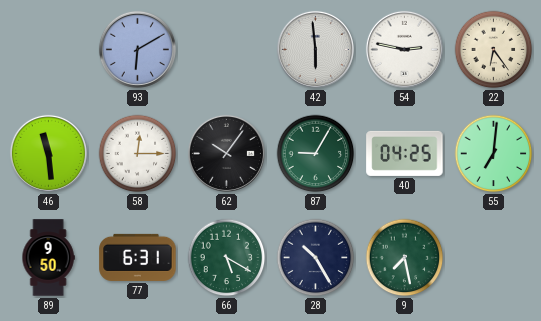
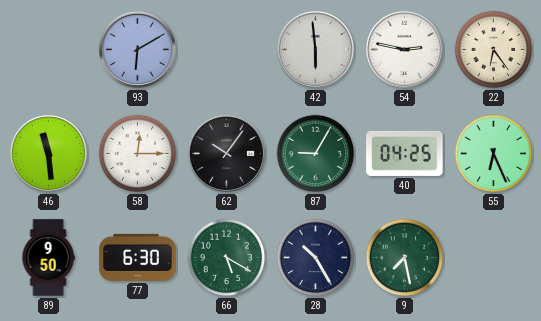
55: 7:01 -> 6:26
77: 6:31 -> 6:30
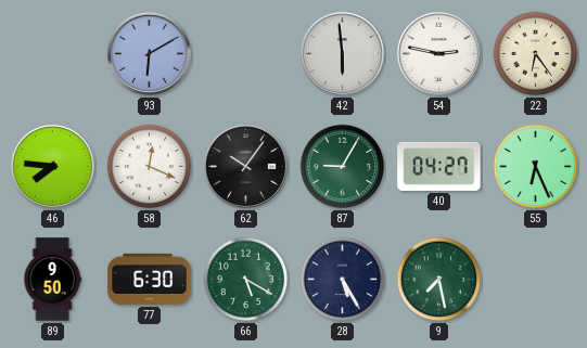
46: 11:29 -> 7:46
58: 12:15 -> 12:19
40: 04:25 -> 04:27
28: 10:25 -> 5:25
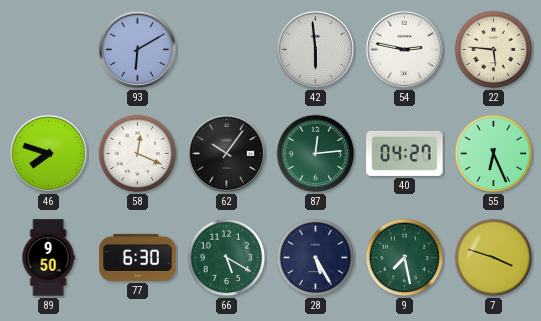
22: 6:24 -> 5:46
46: 7:46 -> 7:48
87: 9:05 -> 12:14
7: none -> 3:48
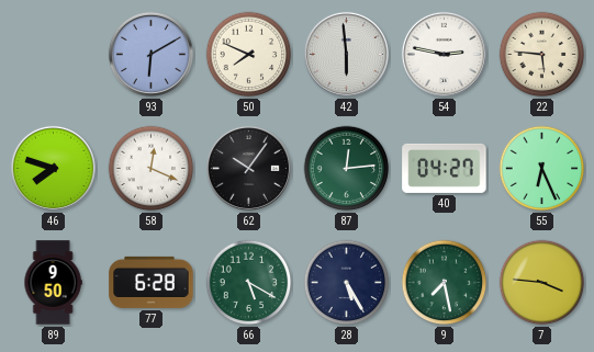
50: none -> 7:49
77: 6:30 -> 6:28
7: 3:48 -> 3:46
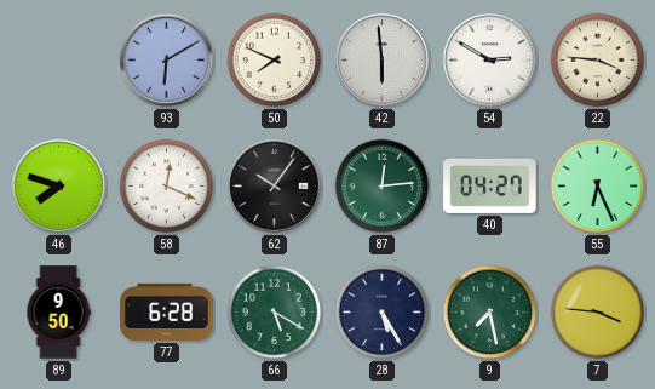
54: 2:47 -> 2:50
22: 5:46 -> 3:46
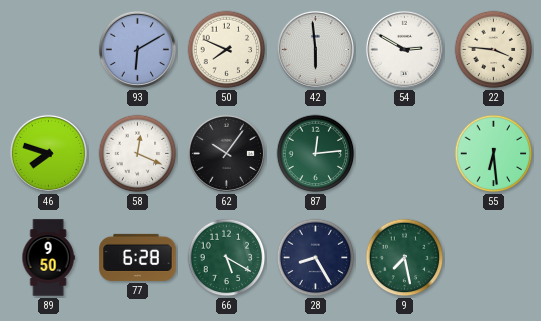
40: 04:27 -> none
55: 6:26 -> 6:29
28: 5:25 -> 8:25
7: 3:46 -> none
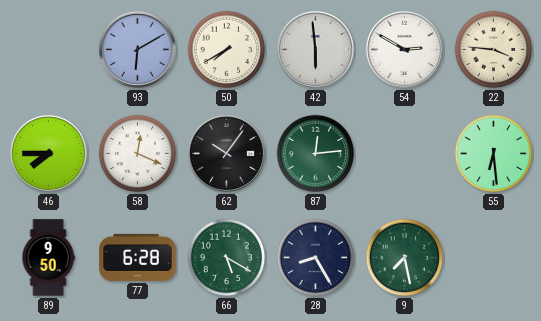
50: 7:49 -> 7:40
46: 7:48 -> 7:45
